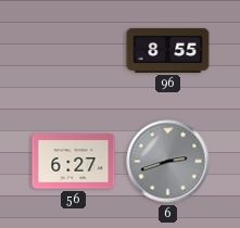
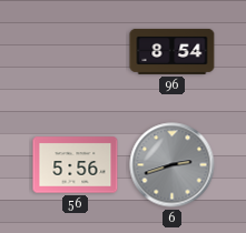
96: 8:55 -> 8:54
56: 6:27 -> 5:56
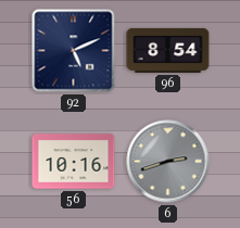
92: none -> 5:11
56: 5:56 -> 10:16
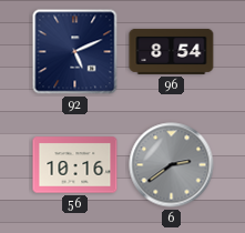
6: 2:42 -> 2:39
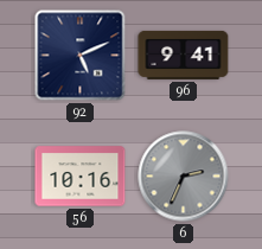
96: 8:54 -> 9:41
6: 2:39 -> 2:34
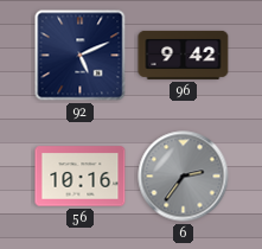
96: 9:41 -> 9:42
6: 2:34 -> 2:36
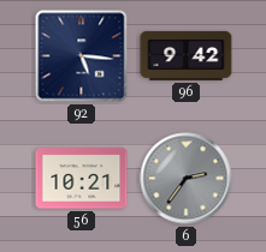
92: 5:11 -> 5:16
56: 10:16 -> 10:21
